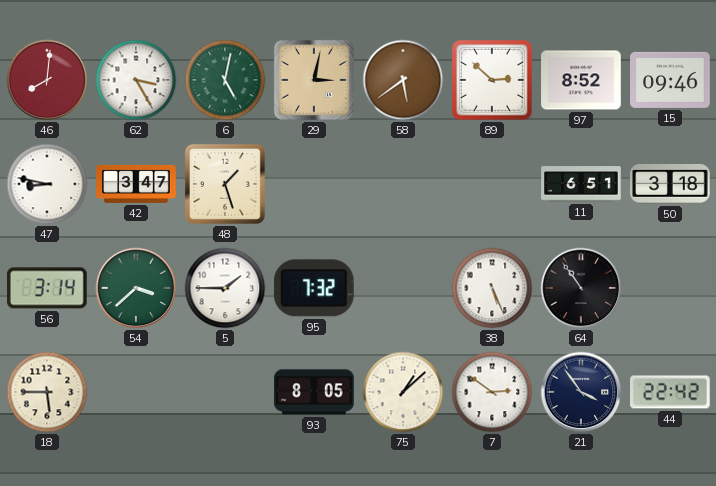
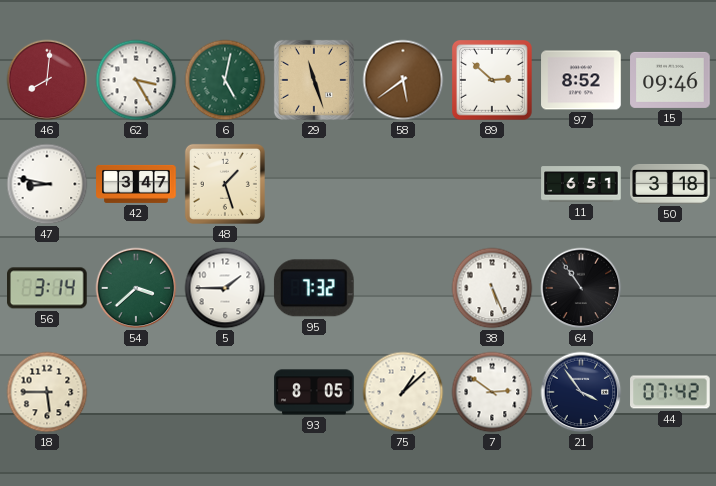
29: 3:02 -> 11:27
44: 22:42 -> 07:42
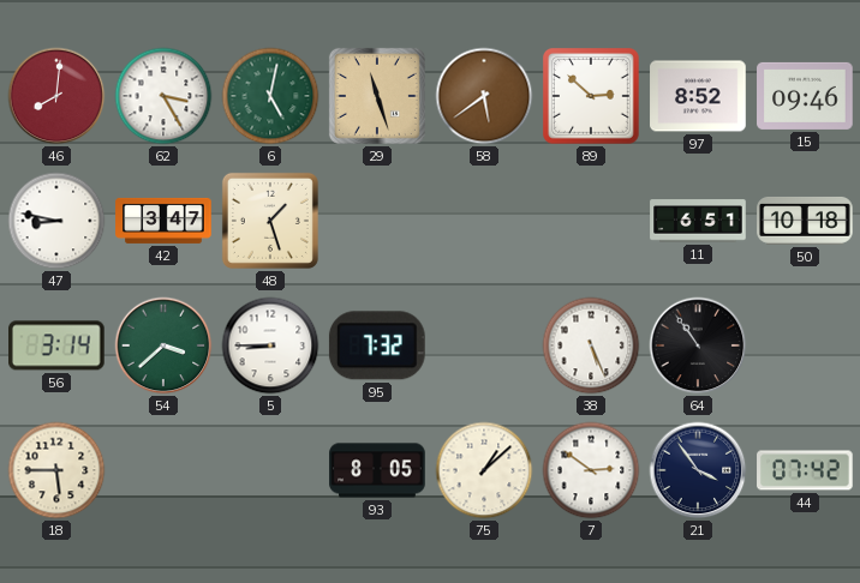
50: 3:18 -> 10:18
5: 1:45 -> 8:45
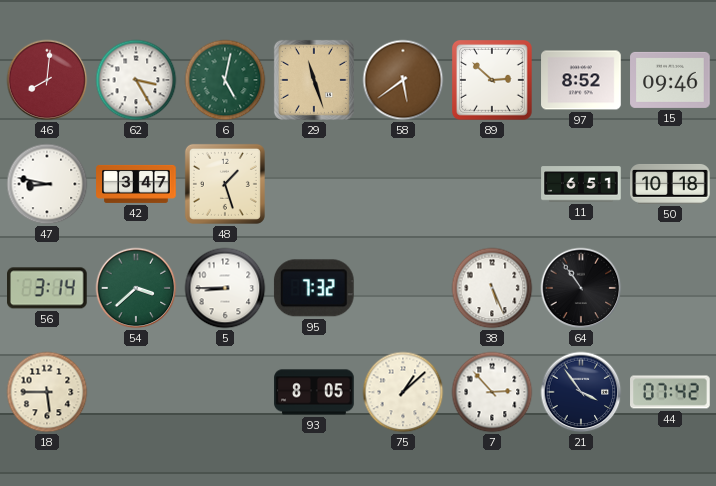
7: 2:51 -> 2:53
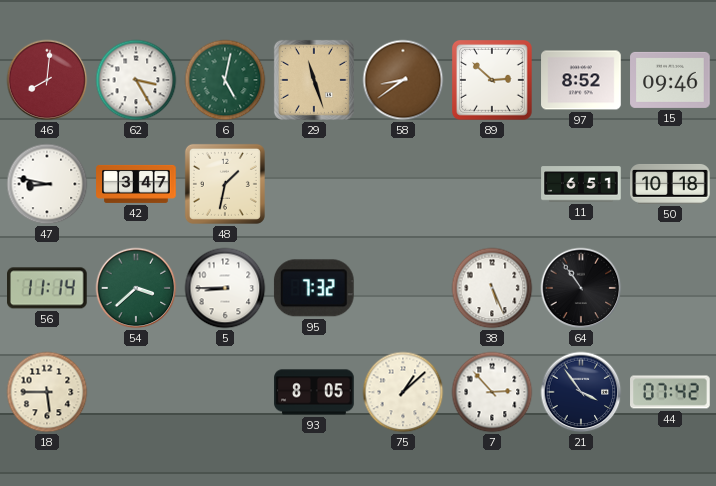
58: 5:39 -> 8:39
48: 1:27 -> 1:32
56: 3:14 -> 11:14
